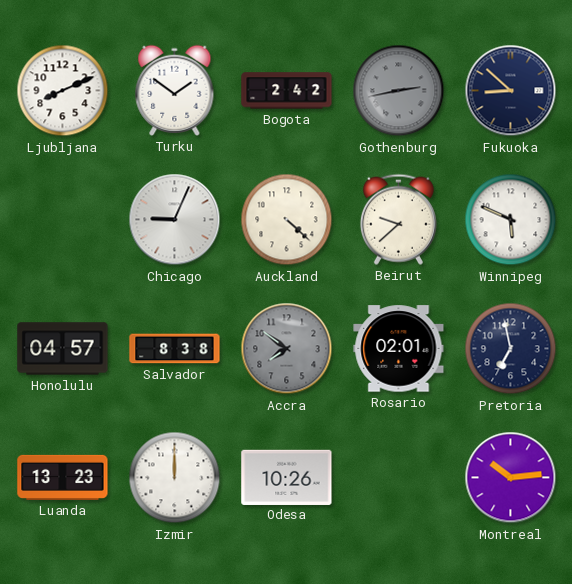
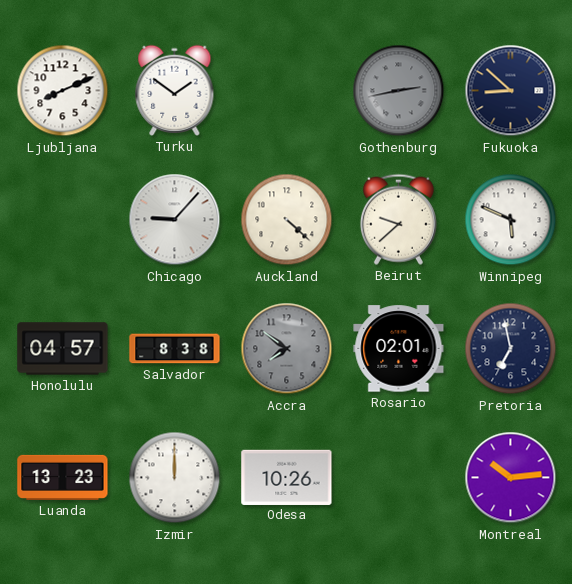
Bogota: 2:42 -> none
Chicago: 9:04 -> 9:07
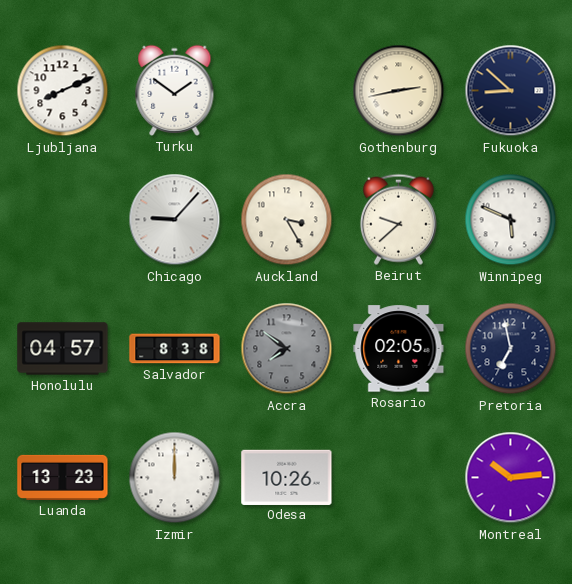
Gothenburg dial: grey -> cream
Auckland: 4:22 -> 3:25
Rosario: 02:01 -> 02:05
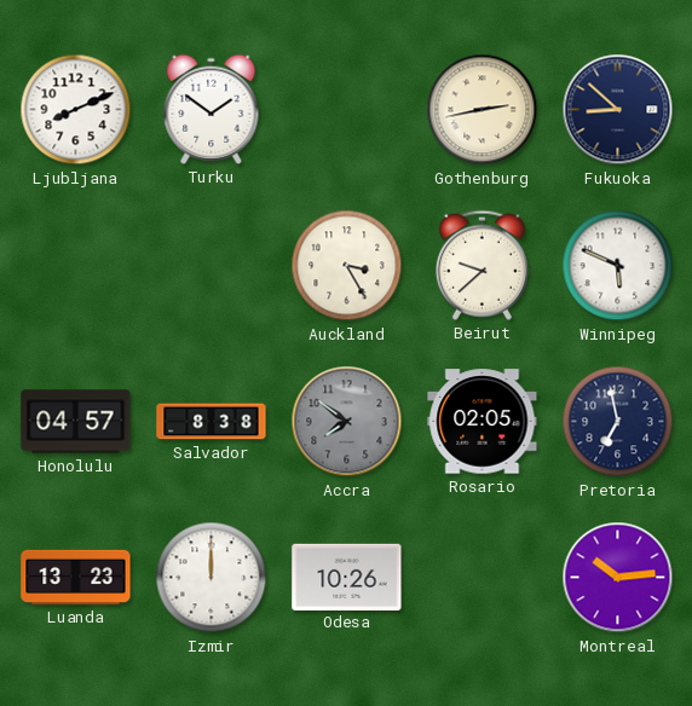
Chicago: 9:07 -> none
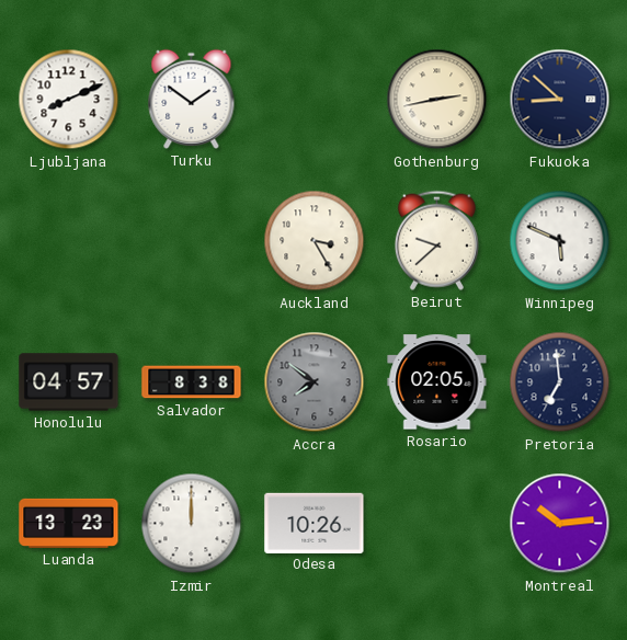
Pretoria: 6:58 -> 6:59
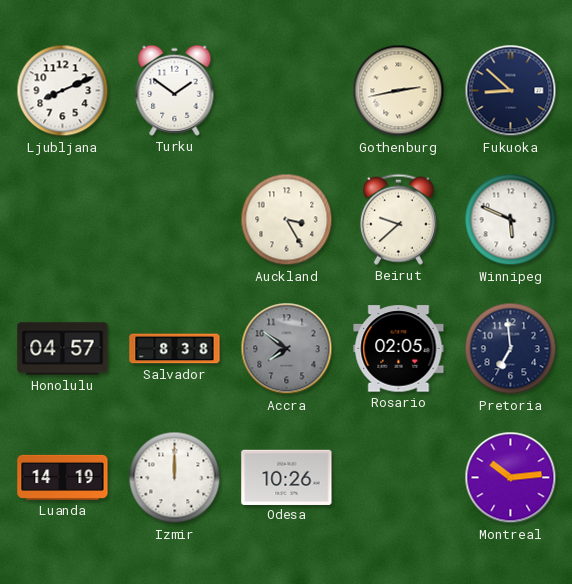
Luanda: 13:23 -> 14:19
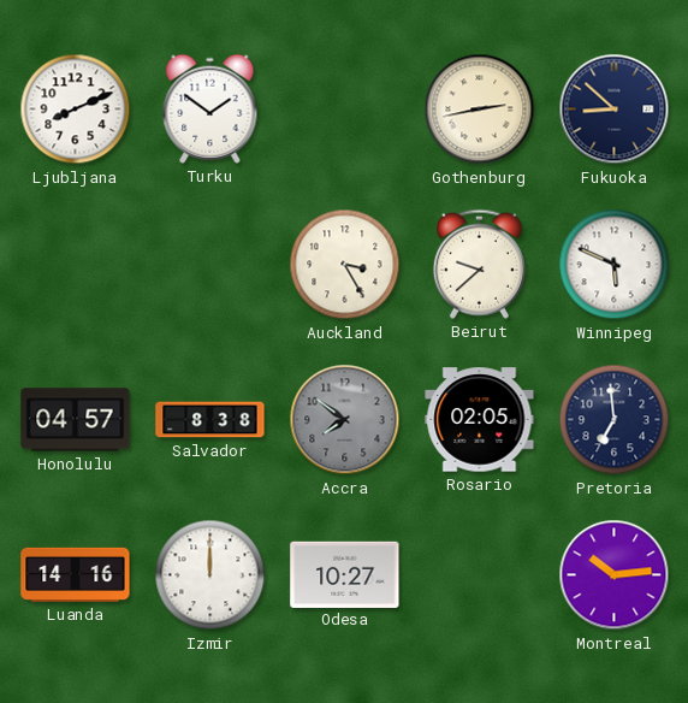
Luanda: 14:19 -> 14:16
Odesa: 10:26 -> 10:27
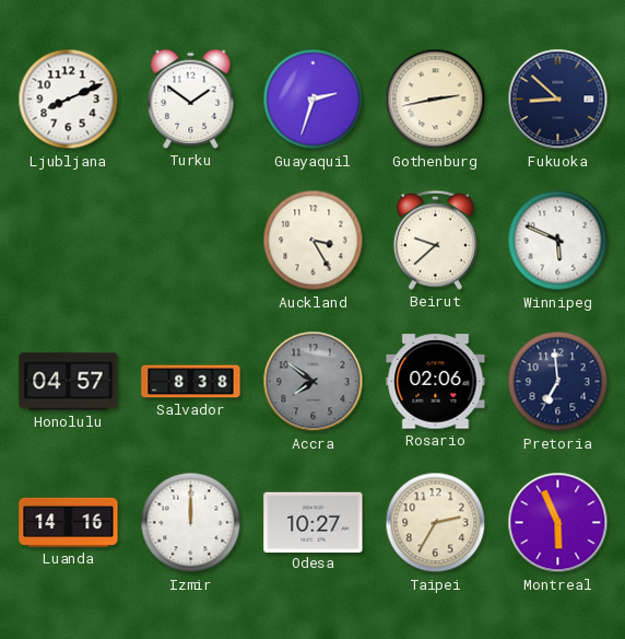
Guayaquil: none -> 2:33
Rosario: 02:05 -> 02:06
Taipei: none -> 2:35
Montreal: 10:14 -> 5:56
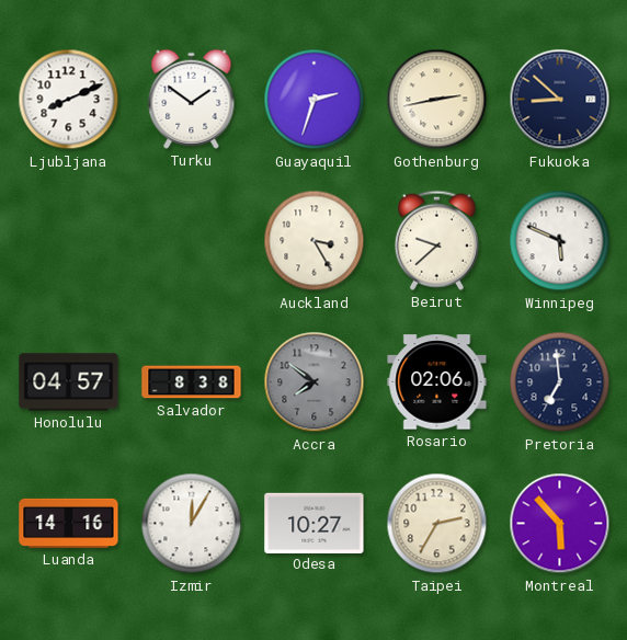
Izmir: 12:00 -> 12:05
Montreal: 5:56 -> 5:53
